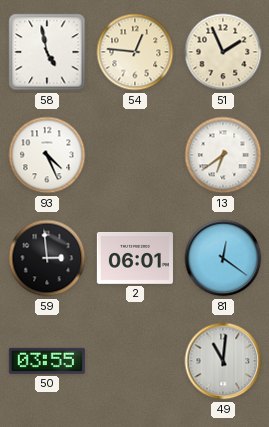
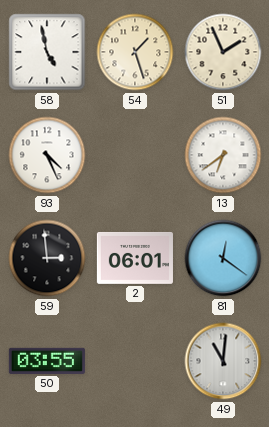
54: 12:46 -> 1:27
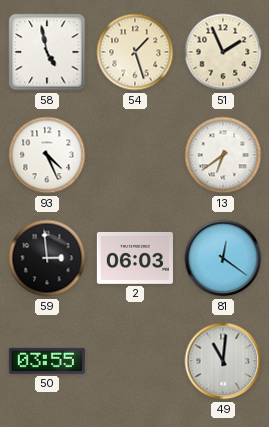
2: 06:01 -> 06:03
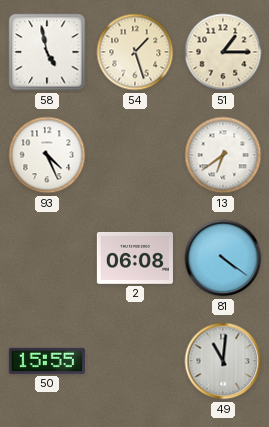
51: 1:56 -> 1:15
59: 2:59 -> none
2: 06:03 -> 06:08
81: 12:21 -> 4:21
50: 03:55 -> 15:55
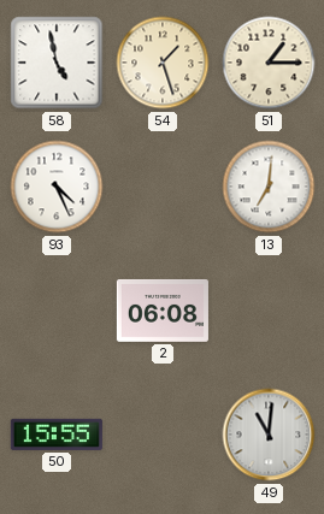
13: 6:39 -> 7:01
81: 4:21 -> none
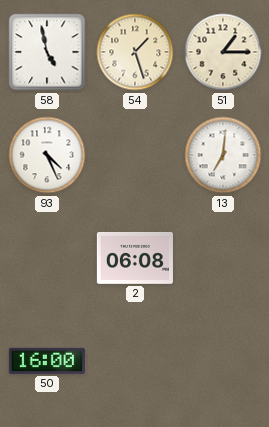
50: 15:55 -> 16:00
49: 11:01 -> none
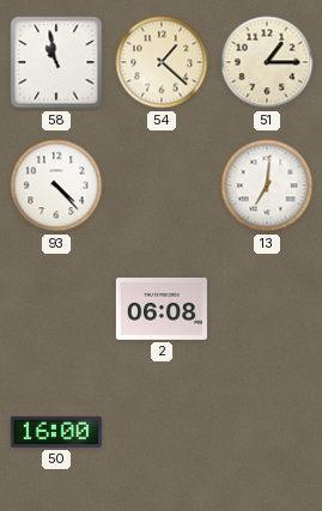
58: 4:58 -> 10:58
54: 1:27 -> 1:22
93: 4:26 -> 4:23
